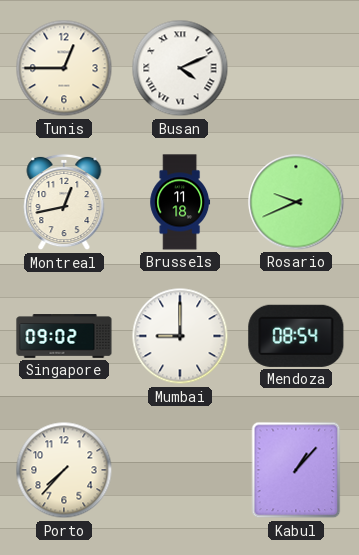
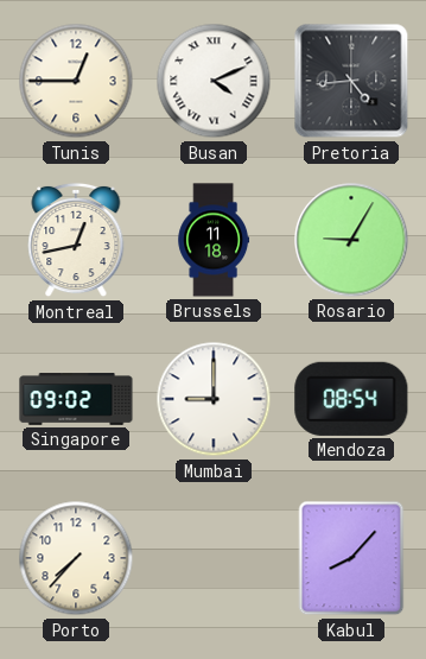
Pretoria: none -> 4:44
Rosario: 9:41 -> 9:05
Kabul: 1:07 -> 8:07
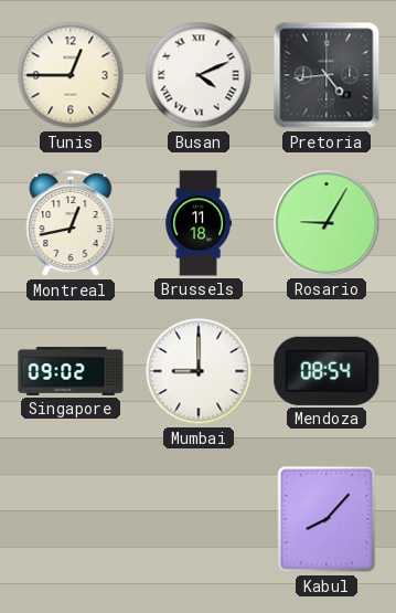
Porto: 7:37 -> none
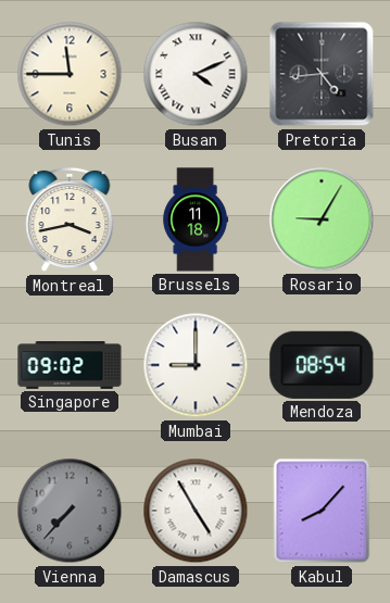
Tunis: 12:45 -> 11:45
Montreal: 12:43 -> 3:43
Vienna: none -> 7:37
Damascus: none -> 4:55
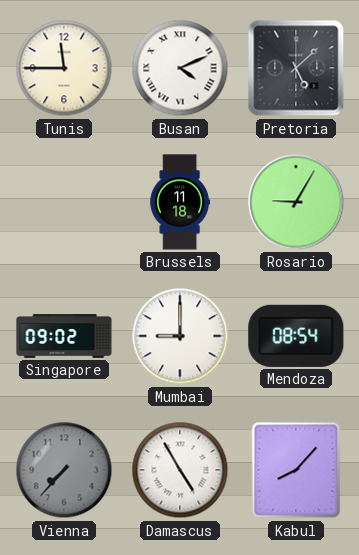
Pretoria: 4:44 -> 5:08
Montreal: 3:43 -> none
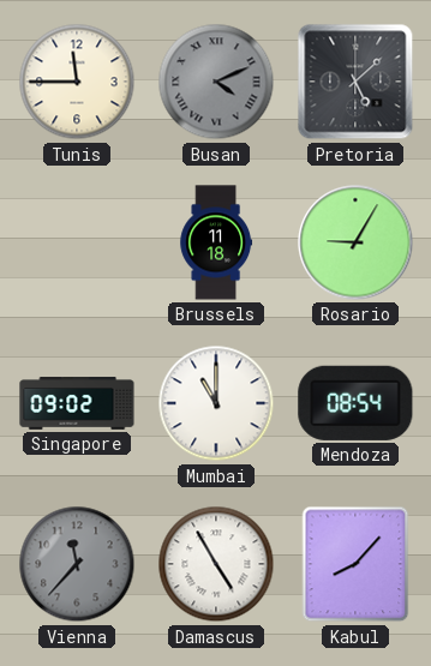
Busan dial: white -> grey
Mumbai: 9:00 -> 11:00
Vienna: 7:37 -> 11:37
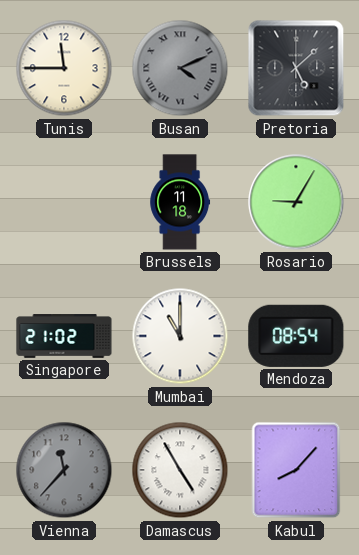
Singapore: 09:02 -> 21:02
